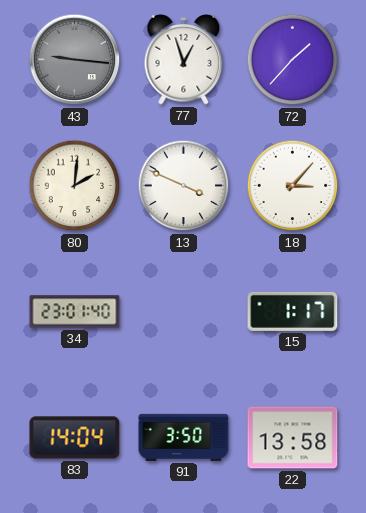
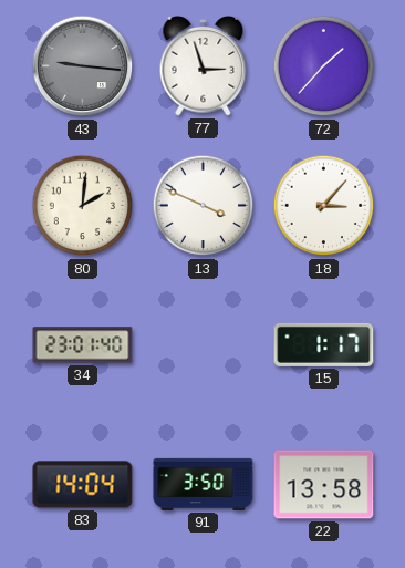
77: 12:57 -> 2:57
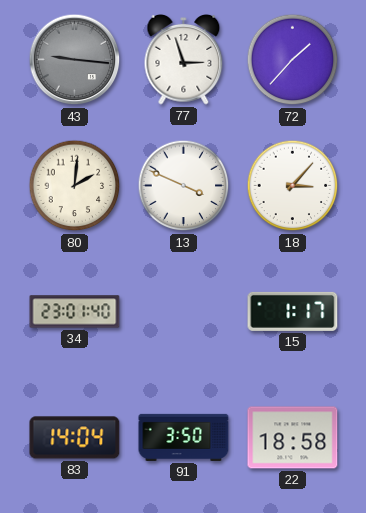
22: 13:58 -> 18:58
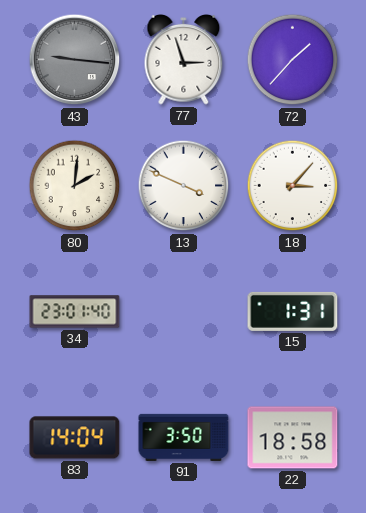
15: 1:17 -> 1:31
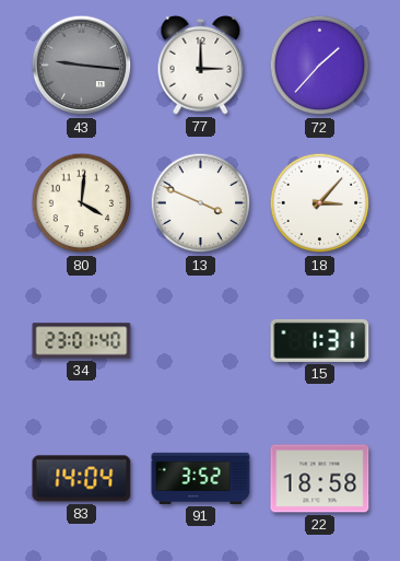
77: 2:57 -> 3:00
80: 2:01 -> 4:01
91: 3:50 -> 3:52
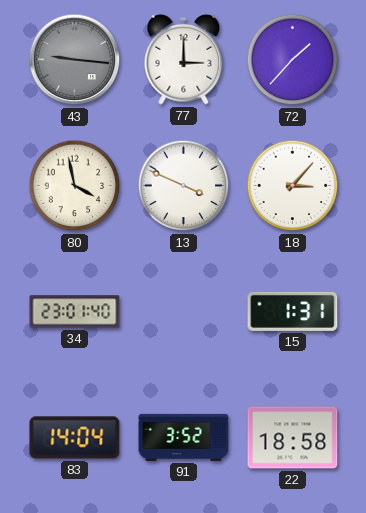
80: 4:01 -> 3:58
